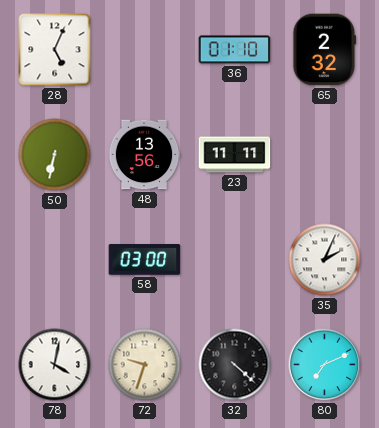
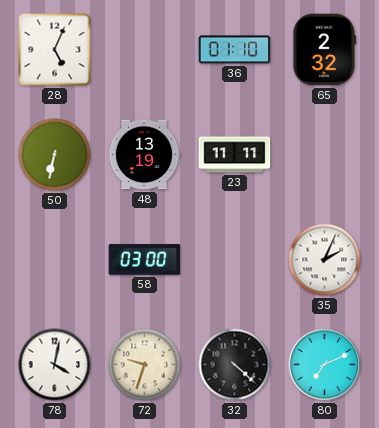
48: 13:56 -> 13:19
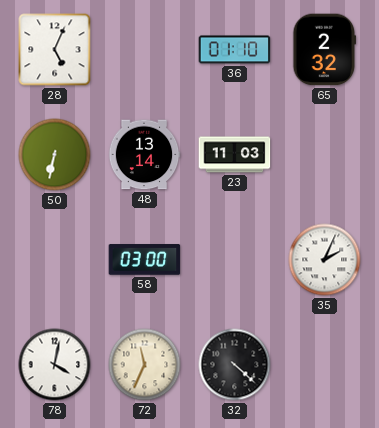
48: 13:19 -> 13:14
23: 11:11 -> 11:03
72: 9:33 -> 11:34
80: 7:11 -> none
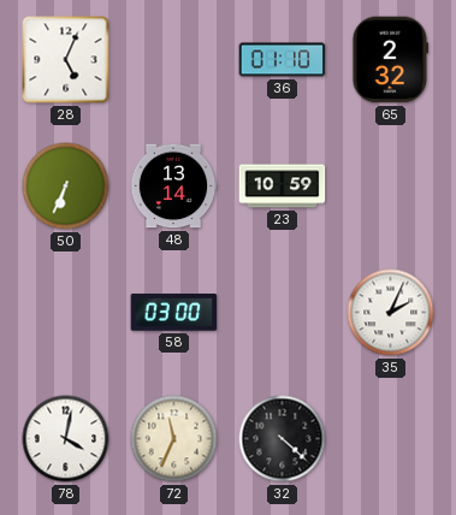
50: 6:32 -> 6:34
23: 11:03 -> 10:59
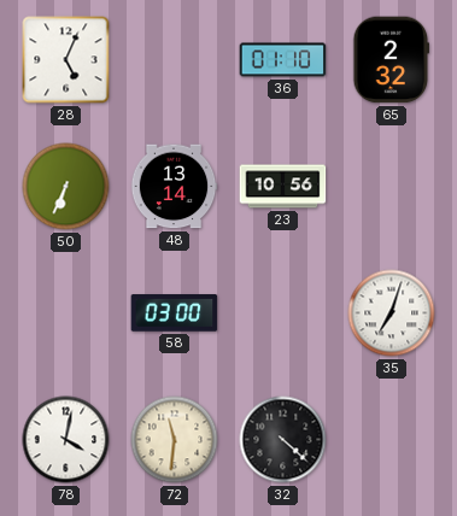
23: 10:59 -> 10:56
35: 2:04 -> 7:03
72: 11:34 -> 11:31
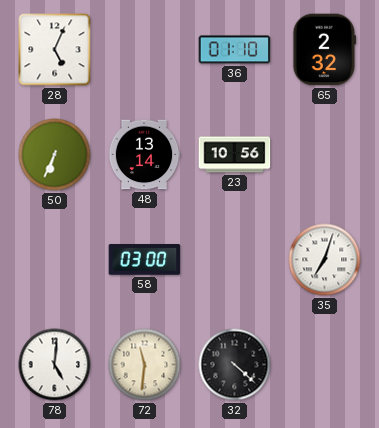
78: 4:02 -> 5:01
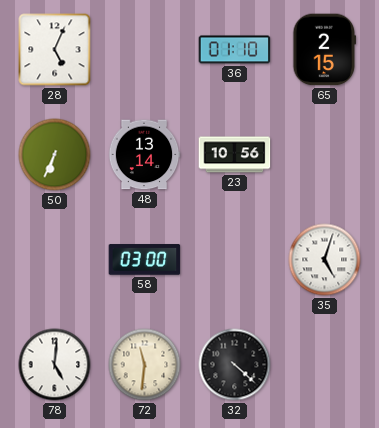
65: 2:32 -> 2:15
35: 7:03 -> 5:03
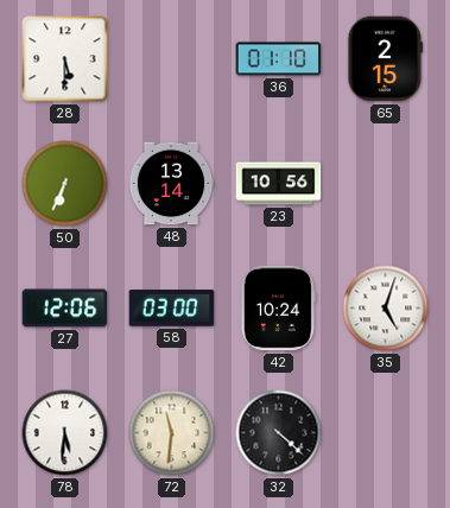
28: 5:04 -> 5:30
27: none -> 12:06
42: none -> 10:24
78: 5:01 -> 5:31
